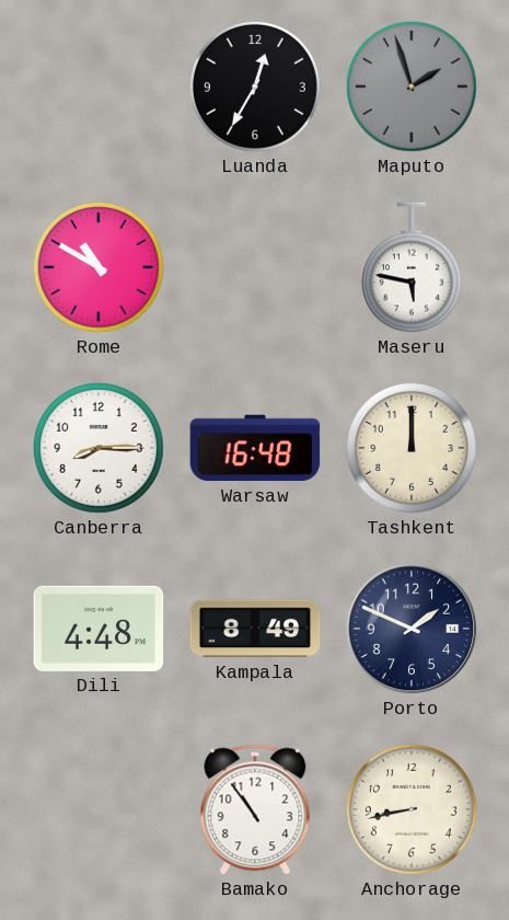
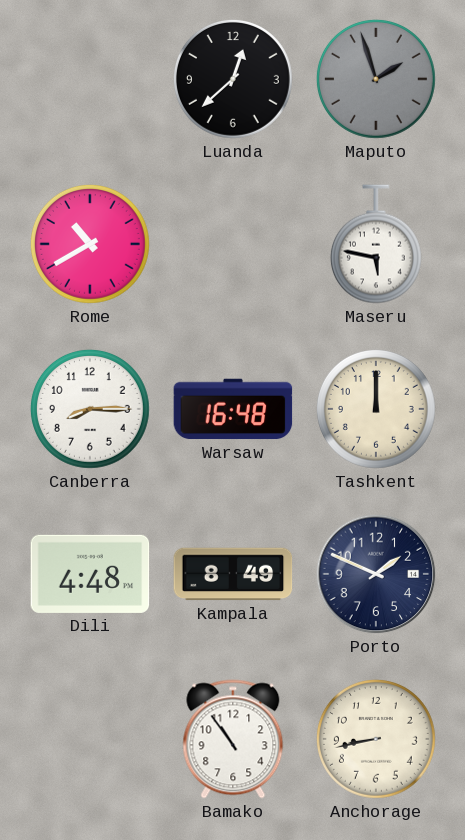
Luanda: 12:35 -> 12:38
Rome: 10:50 -> 10:40
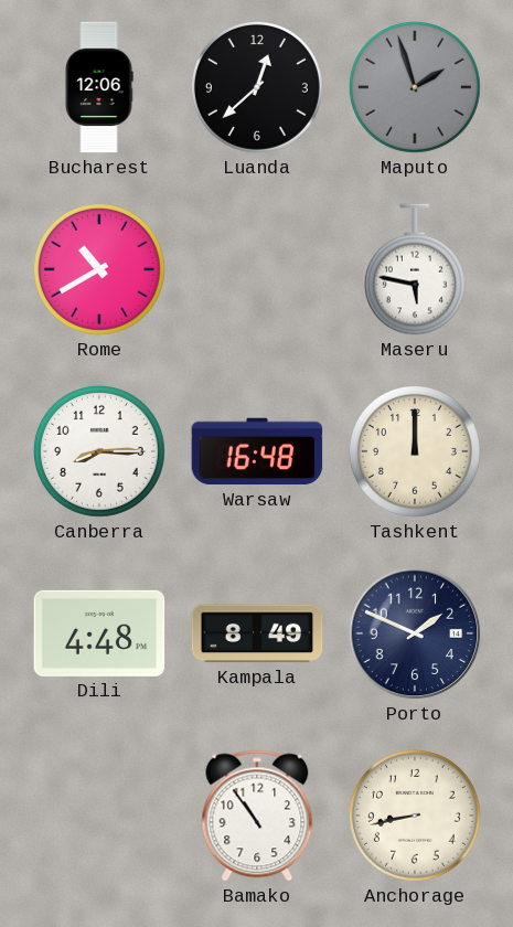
Bucharest: none -> 12:06
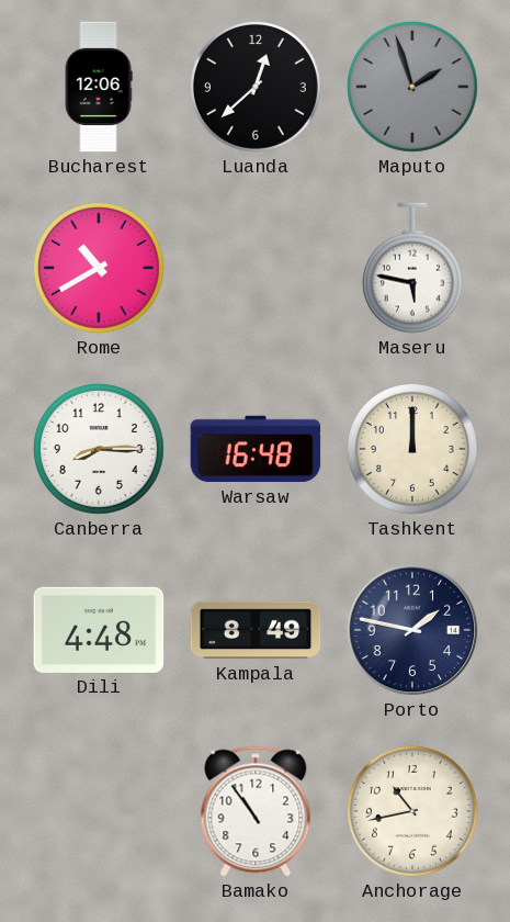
Porto: 1:49 -> 1:47
Anchorage: 8:43 -> 10:43
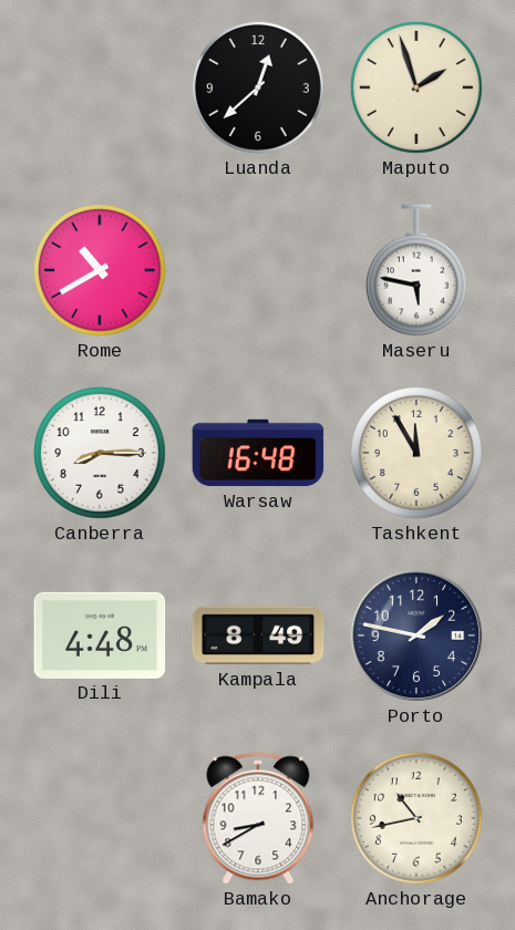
Bucharest: 12:06 -> none
Maputo dial: grey -> cream
Tashkent: 12:00 -> 11:55
Bamako: 10:54 -> 8:40
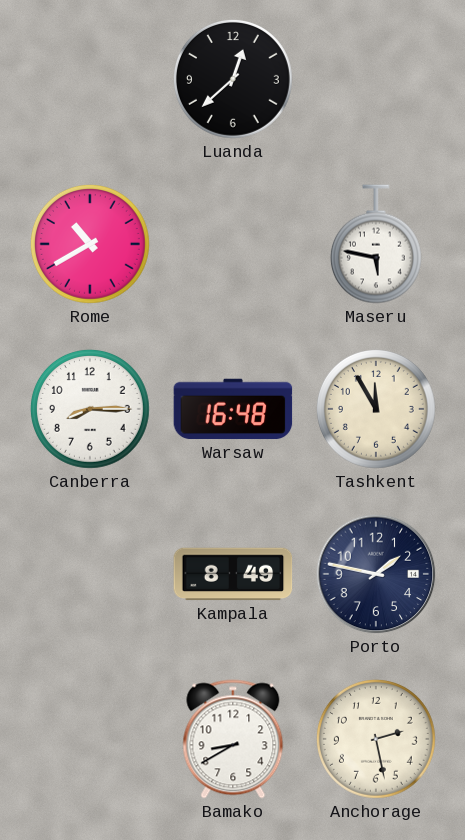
Maputo: 1:57 -> none
Dili: 4:48 -> none
Anchorage: 10:43 -> 2:28
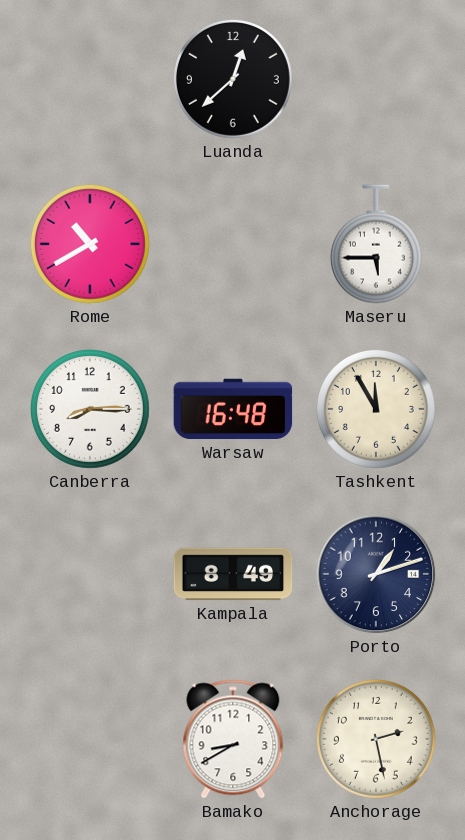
Maseru: 5:47 -> 5:45
Porto: 1:47 -> 1:12
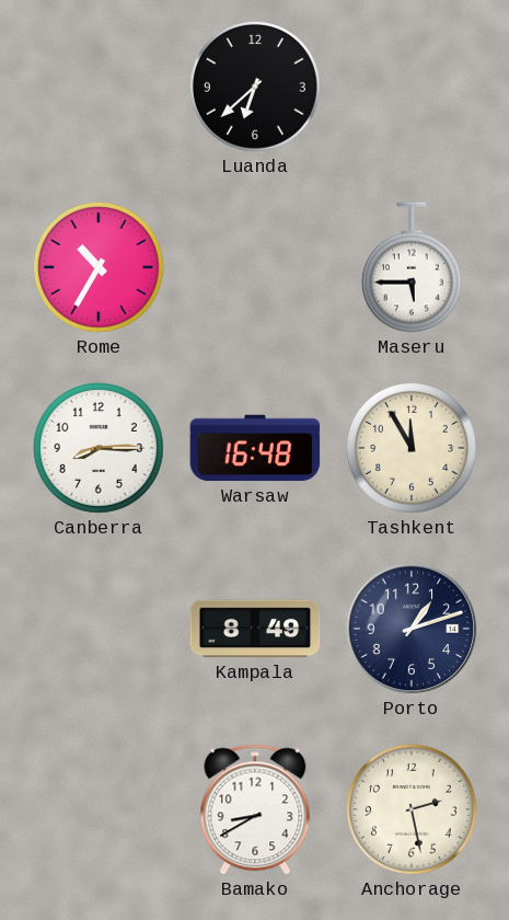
Luanda: 12:38 -> 6:38
Rome: 10:40 -> 10:35
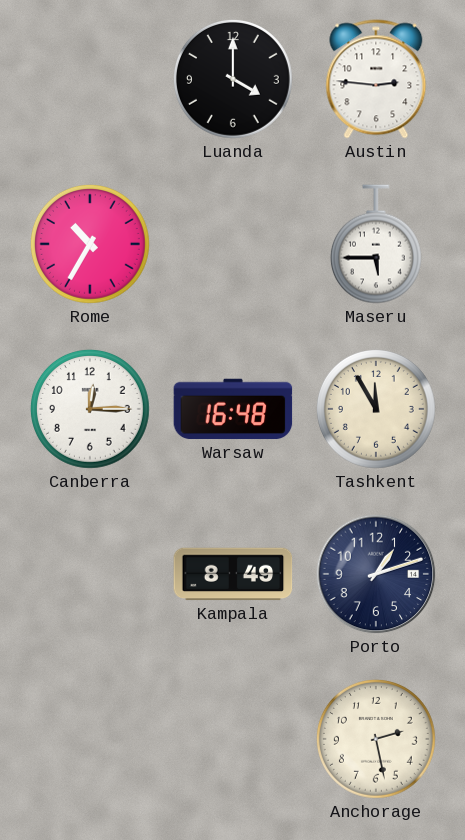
Luanda: 6:38 -> 4:00
Austin: none -> 2:46
Canberra: 8:15 -> 12:15
Bamako: 8:40 -> none
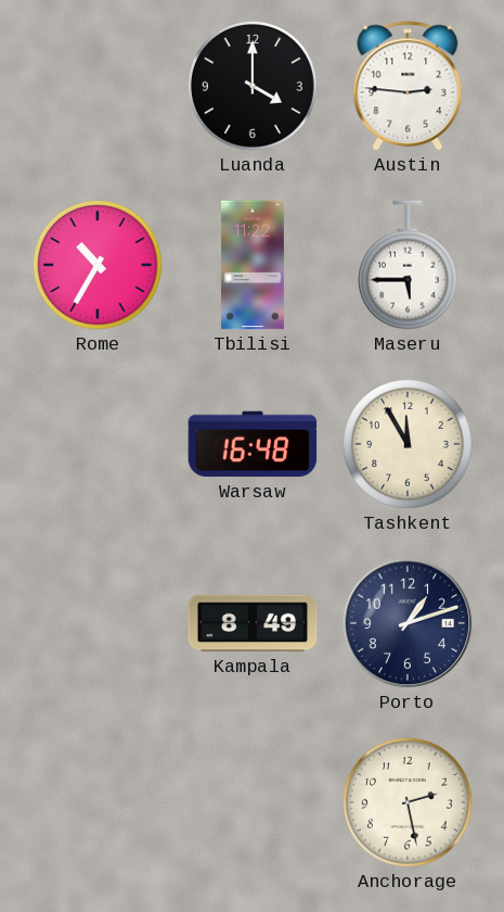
Tbilisi: none -> 11:22
Canberra: 12:15 -> none
